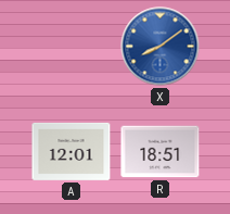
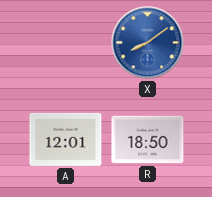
R: 18:51 -> 18:50
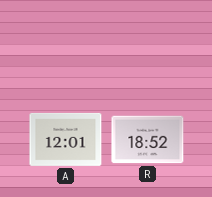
X: 8:09 -> none
R: 18:50 -> 18:52
